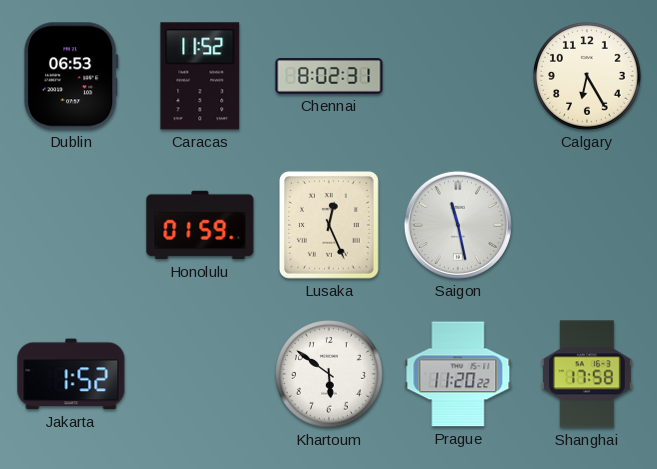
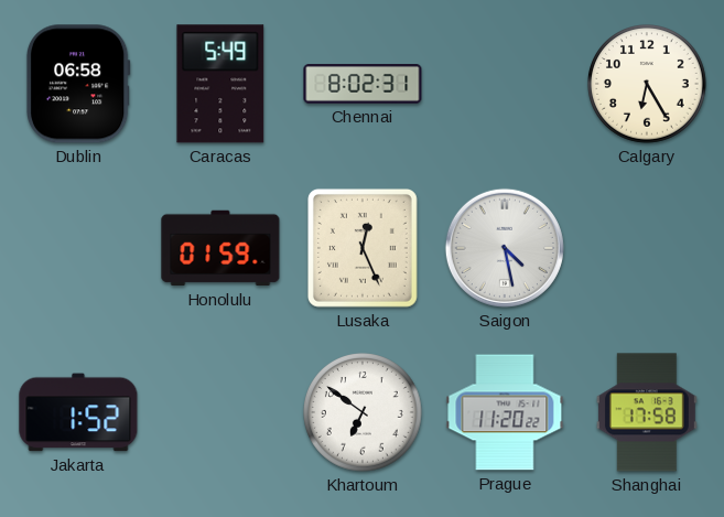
Dublin: 06:53 -> 06:58
Caracas: 11:52 -> 5:49
Saigon: 11:28 -> 4:28
Khartoum: 5:51 -> 6:51
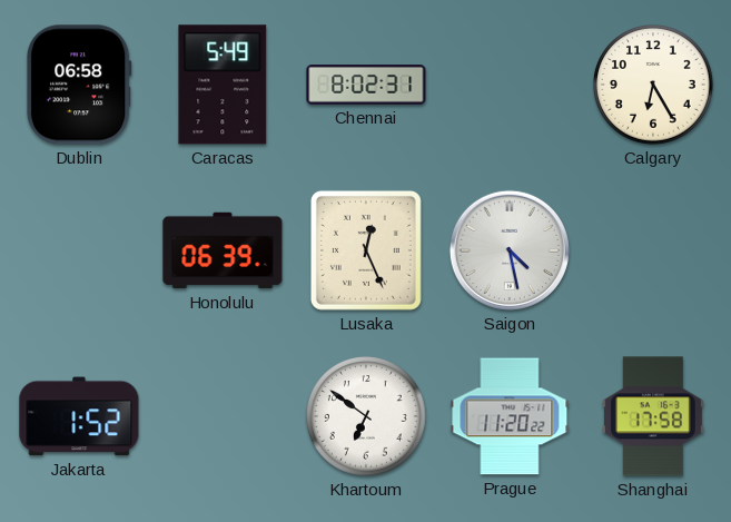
Honolulu: 01:59 -> 06:39
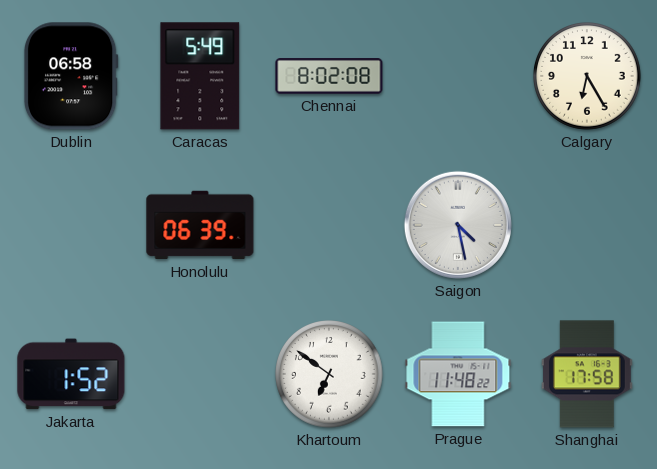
Chennai: 8:02:31 -> 8:02:08
Lusaka: 12:26 -> none
Prague: 11:20 -> 11:48
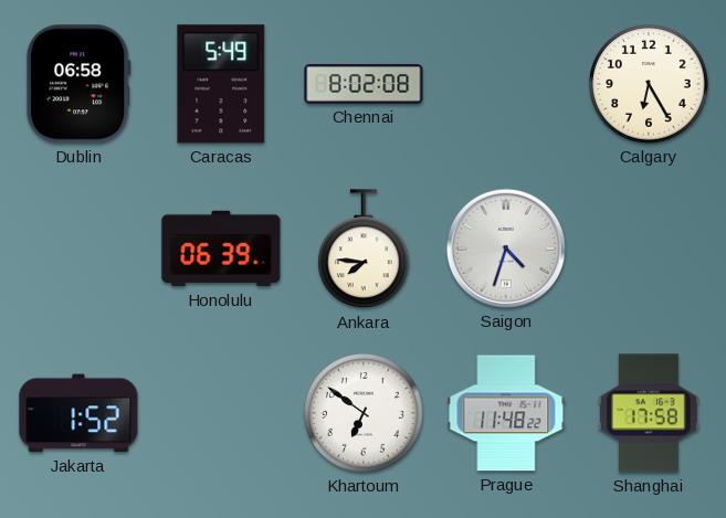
Ankara: none -> 7:46
Saigon: 4:28 -> 4:33
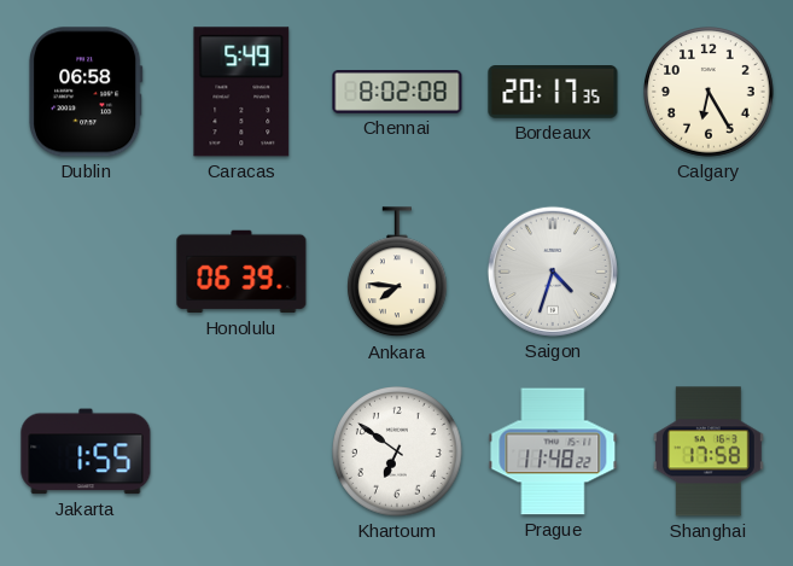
Bordeaux: none -> 20:17
Jakarta: 1:52 -> 1:55
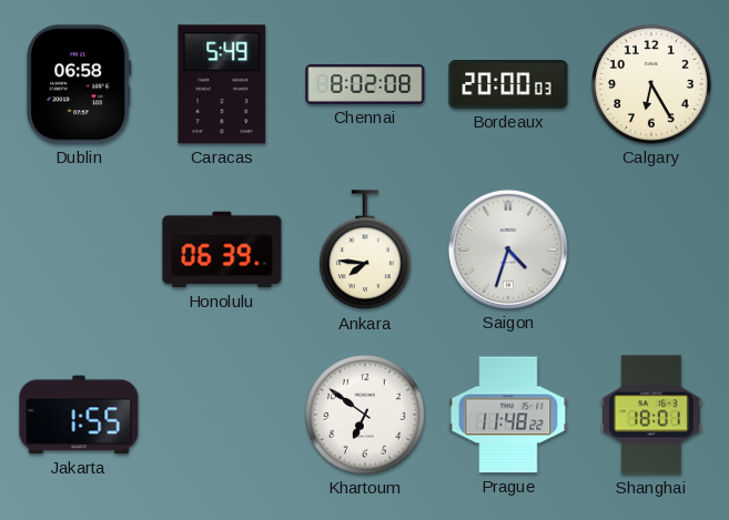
Bordeaux: 20:17 -> 20:00
Shanghai: 17:58 -> 18:01
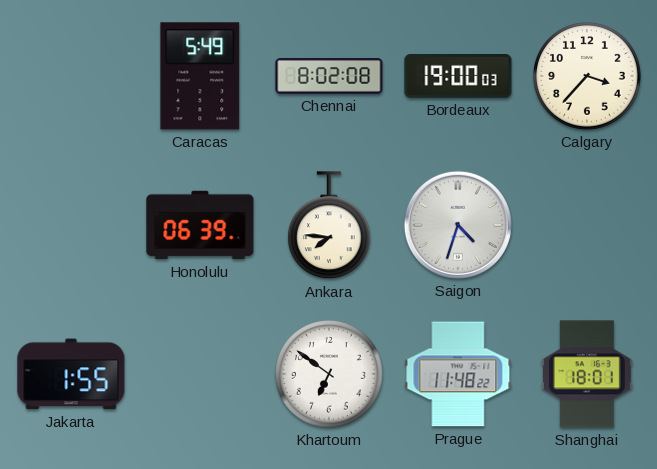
Dublin: 06:58 -> none
Bordeaux: 20:00 -> 19:00
Calgary: 6:25 -> 3:37
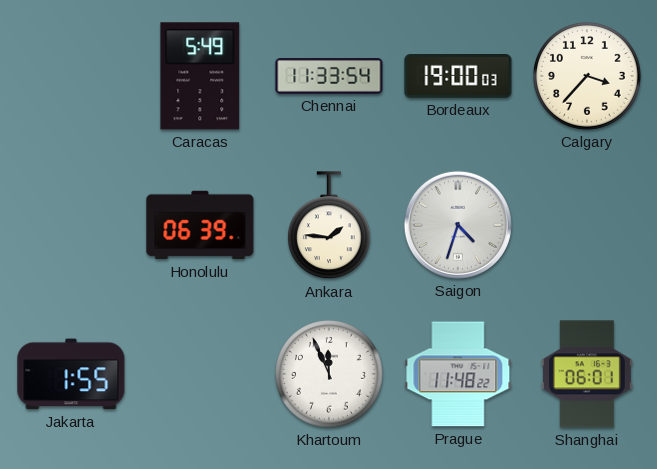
Chennai: 8:02 -> 11:33
Ankara: 7:46 -> 1:46
Khartoum: 6:51 -> 11:56
Shanghai: 18:01 -> 06:01
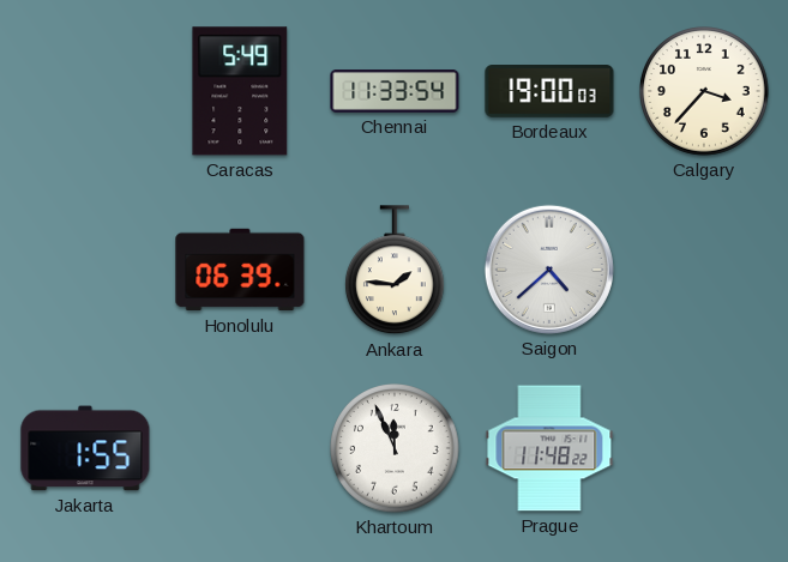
Saigon: 4:33 -> 4:38
Shanghai: 06:01 -> none
